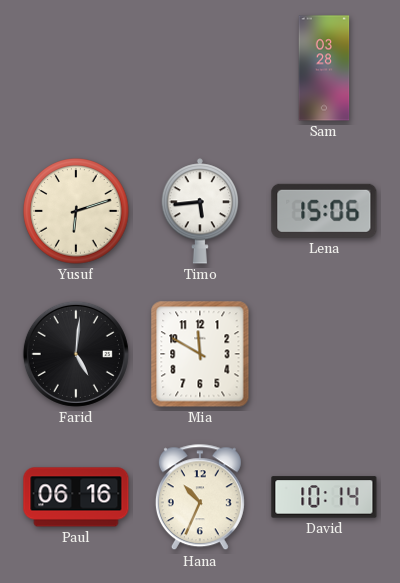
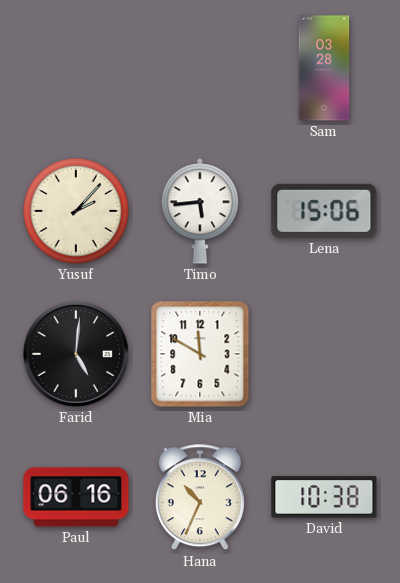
Yusuf: 6:12 -> 2:07
David: 10:14 -> 10:38
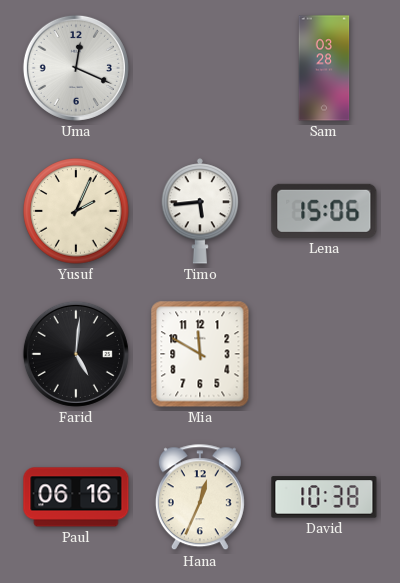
Uma: none -> 12:19
Yusuf: 2:07 -> 2:04
Hana: 10:34 -> 12:34
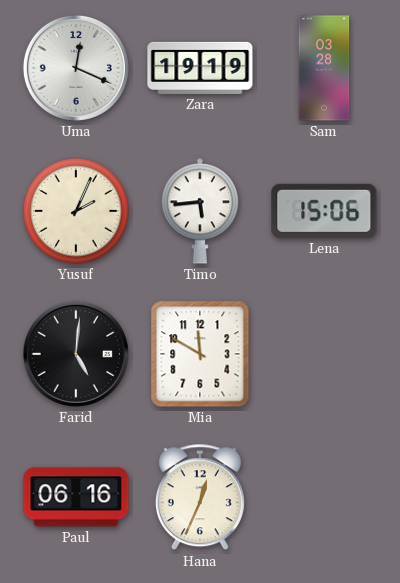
Zara: none -> 19:19
David: 10:38 -> none
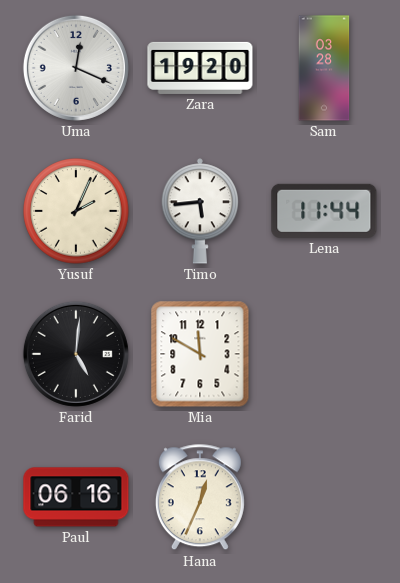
Zara: 19:19 -> 19:20
Lena: 15:06 -> 11:44
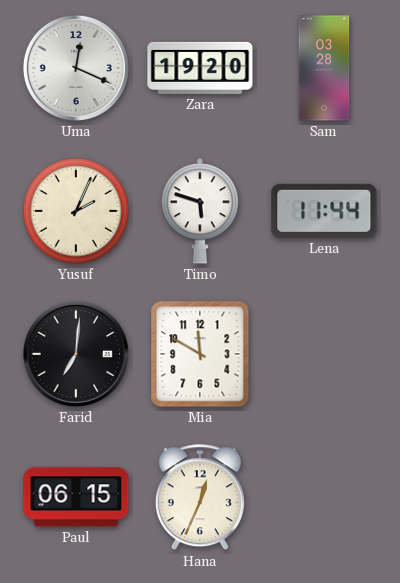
Timo: 5:44 -> 5:48
Farid: 5:01 -> 7:01
Paul: 06:16 -> 06:15
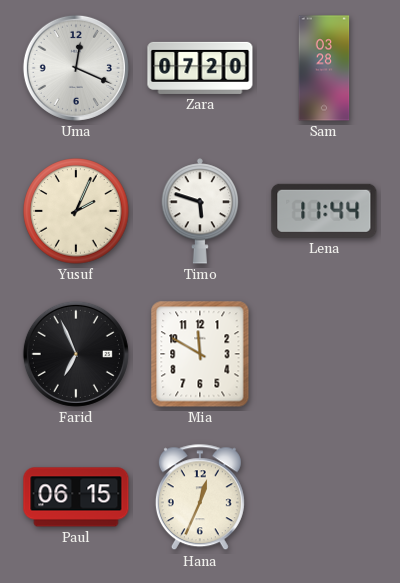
Zara: 19:20 -> 07:20
Farid: 7:01 -> 6:56
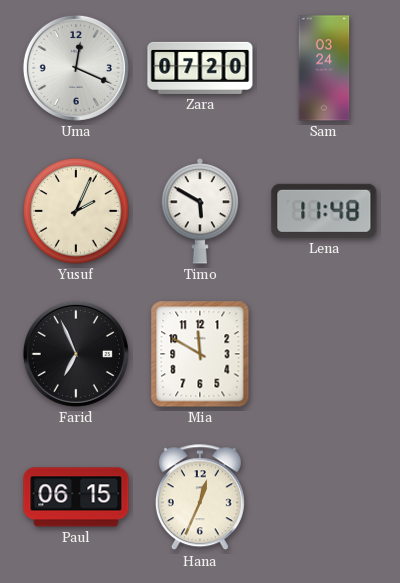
Sam: 03:28 -> 03:24
Timo: 5:48 -> 5:50
Lena: 11:44 -> 11:48
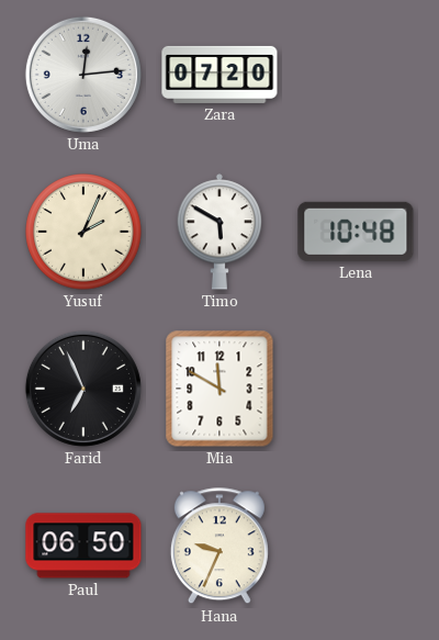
Uma: 12:19 -> 12:14
Sam: 03:24 -> none
Lena: 11:48 -> 10:48
Paul: 06:15 -> 06:50
Hana: 12:34 -> 9:34
